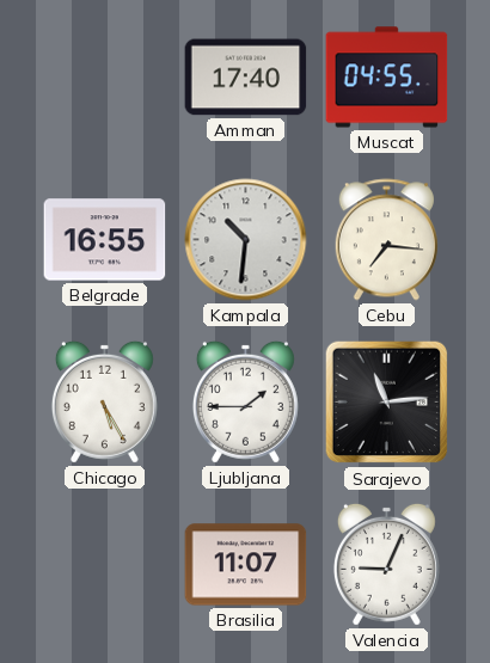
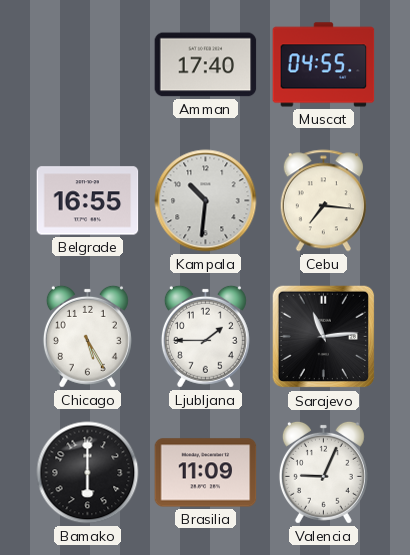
Bamako: none -> 6:00
Brasilia: 11:07 -> 11:09
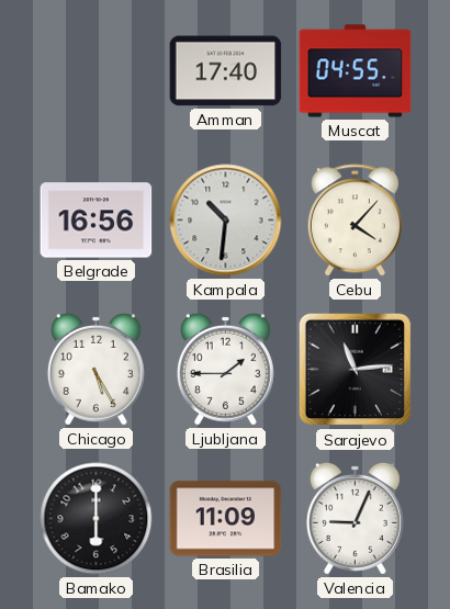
Belgrade: 16:55 -> 16:56
Cebu: 7:16 -> 4:07
